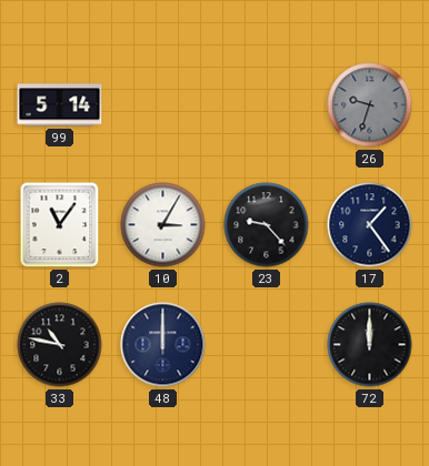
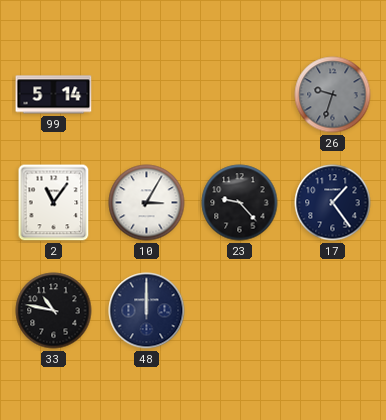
72: 12:00 -> none
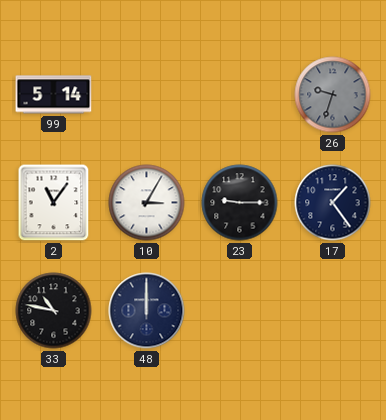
23: 9:23 -> 9:15
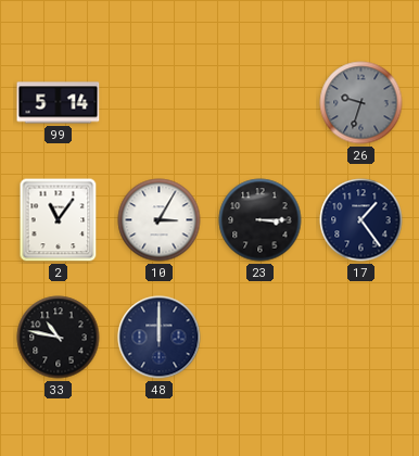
23: 9:15 -> 3:15
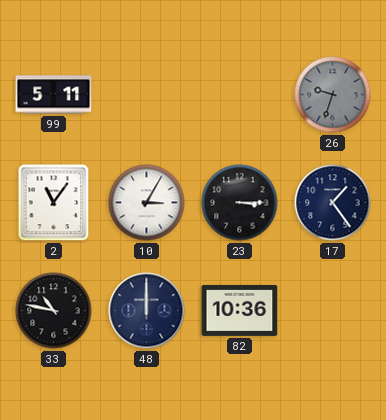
99: 5:14 -> 5:11
82: none -> 10:36
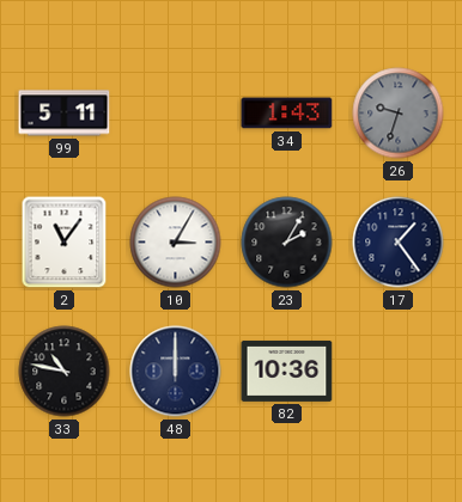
34: none -> 1:43
23: 3:15 -> 2:05
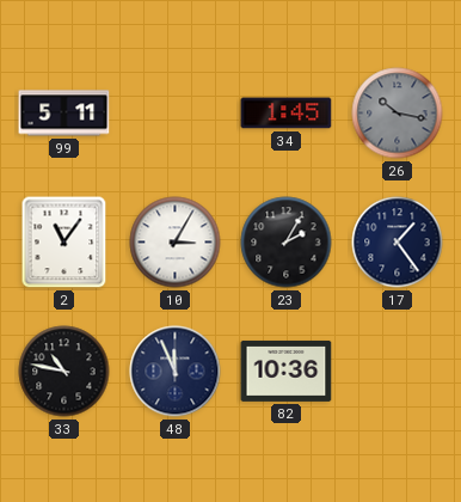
34: 1:43 -> 1:45
26: 9:33 -> 10:17
48: 12:00 -> 11:56
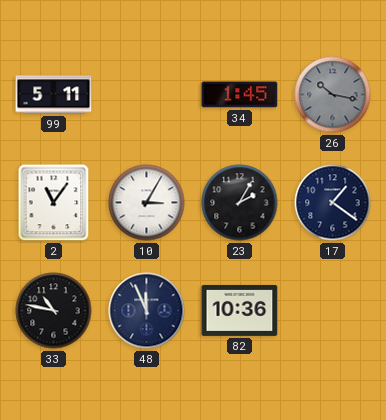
17: 1:24 -> 1:21
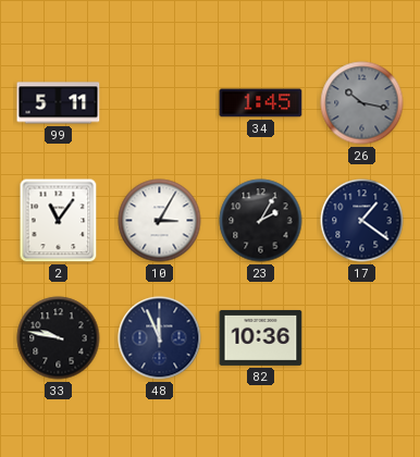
33: 10:47 -> 9:47
